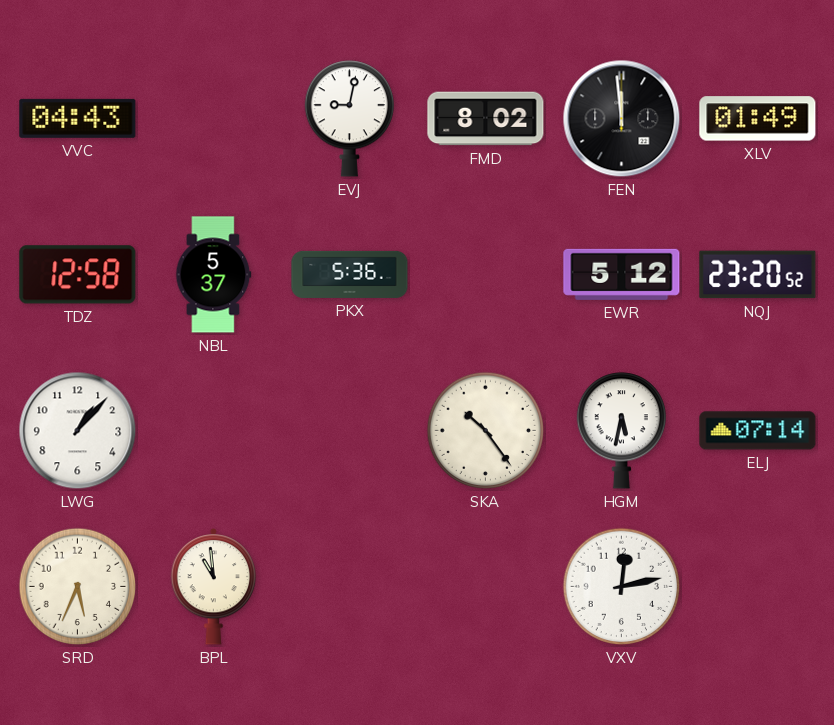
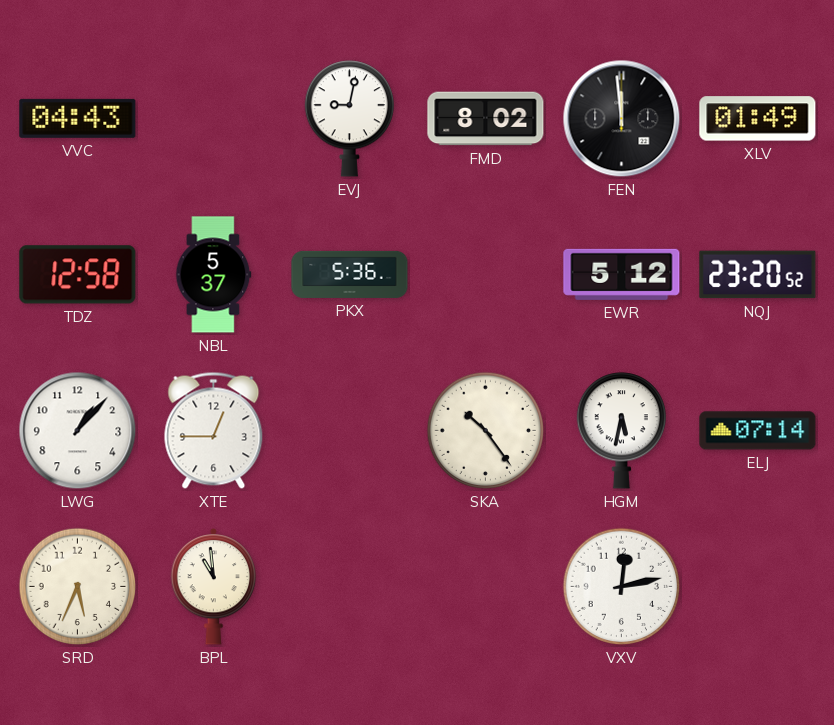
XTE: none -> 12:45
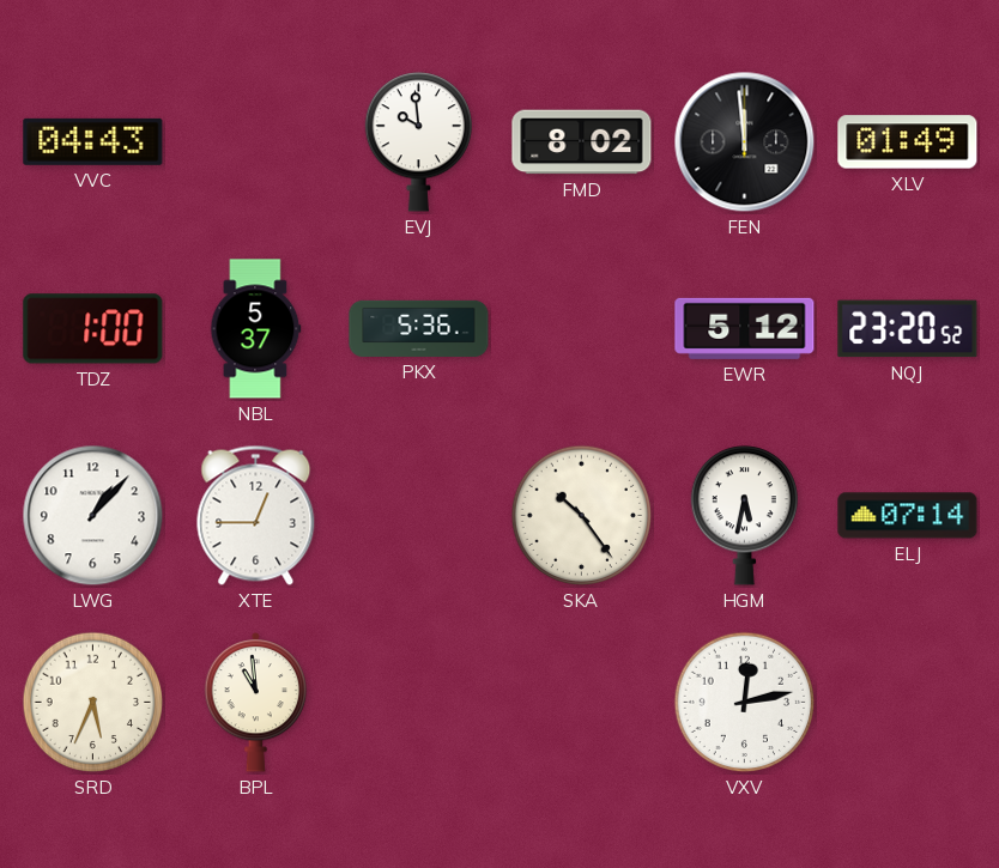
EVJ: 9:02 -> 9:59
TDZ: 12:58 -> 1:00
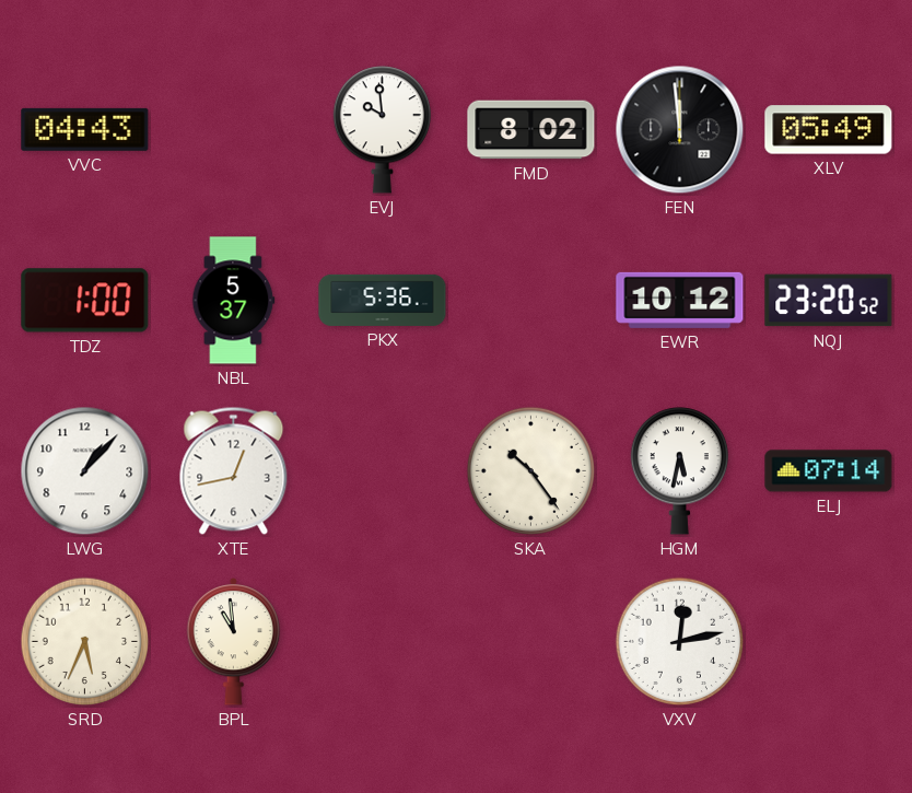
XLV: 01:49 -> 05:49
EWR: 5:12 -> 10:12
XTE: 12:45 -> 12:43
